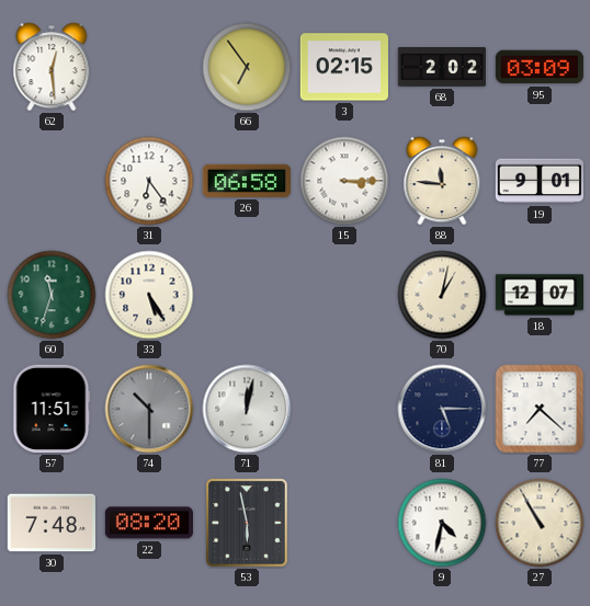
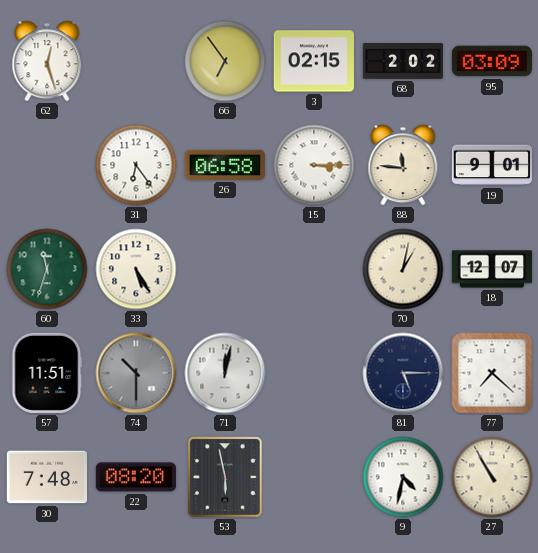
62: 12:29 -> 12:27
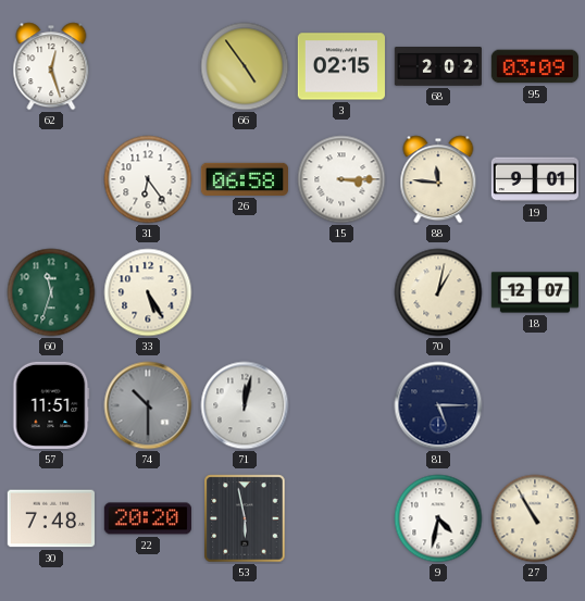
66: 6:54 -> 4:54
77: 7:22 -> none
22: 08:20 -> 20:20
